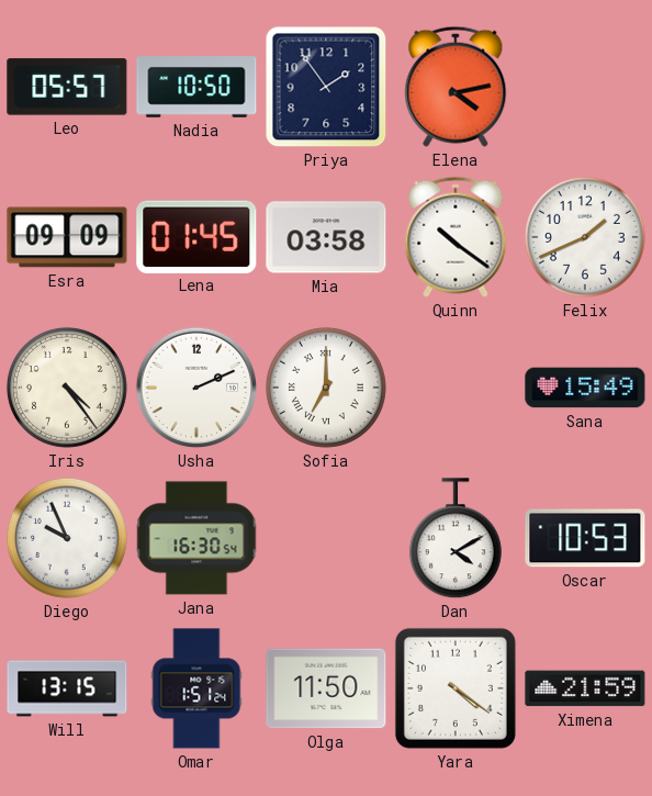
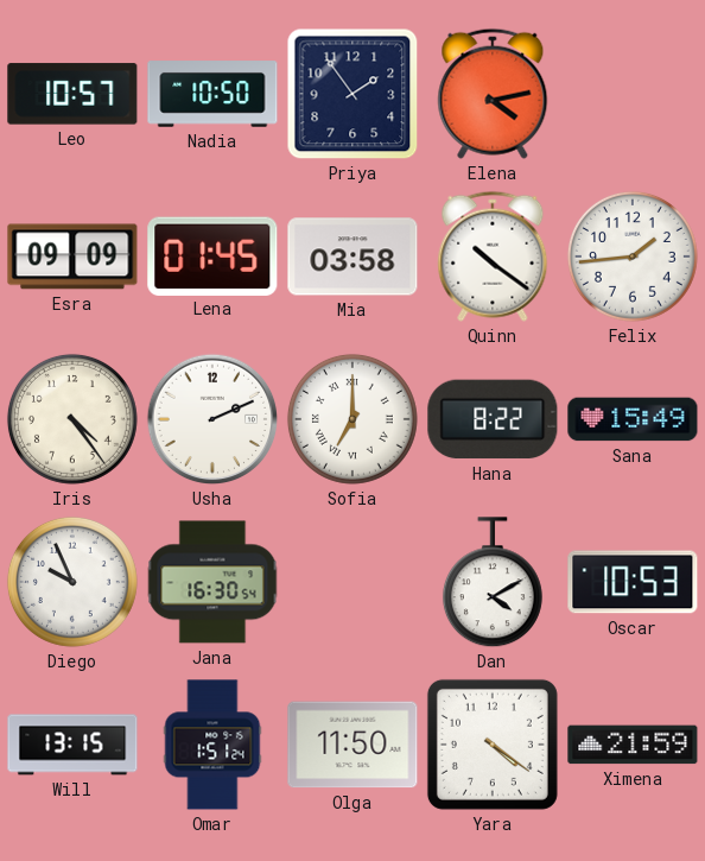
Leo: 05:57 -> 10:57
Felix: 1:41 -> 1:44
Hana: none -> 8:22
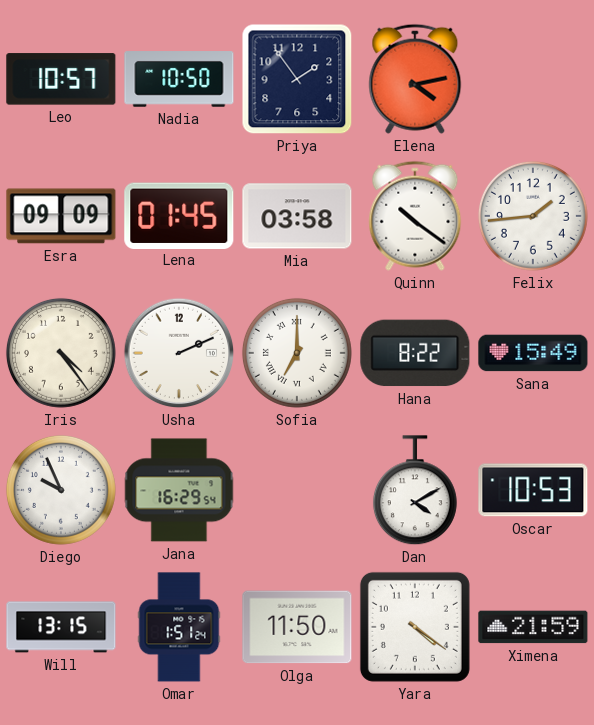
Jana: 16:30 -> 16:29
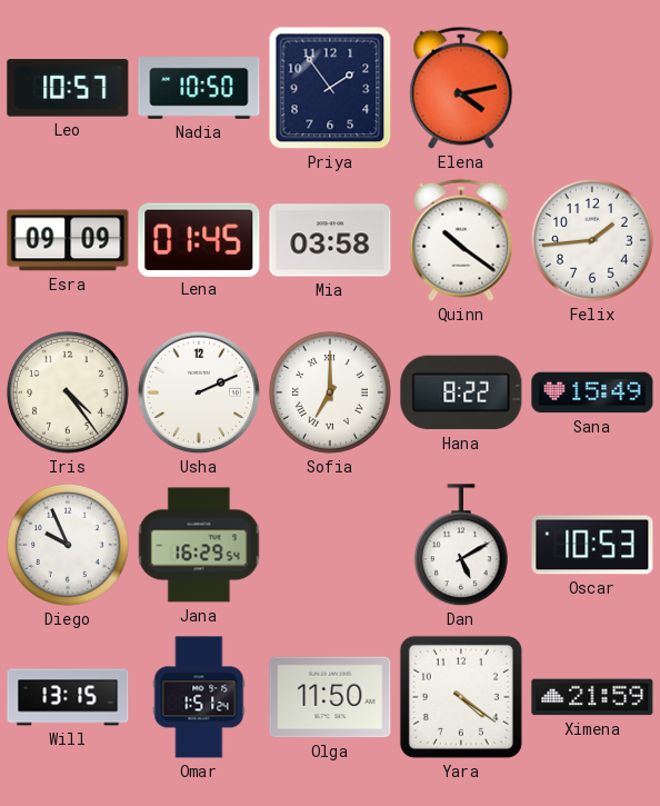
Dan: 4:10 -> 5:10
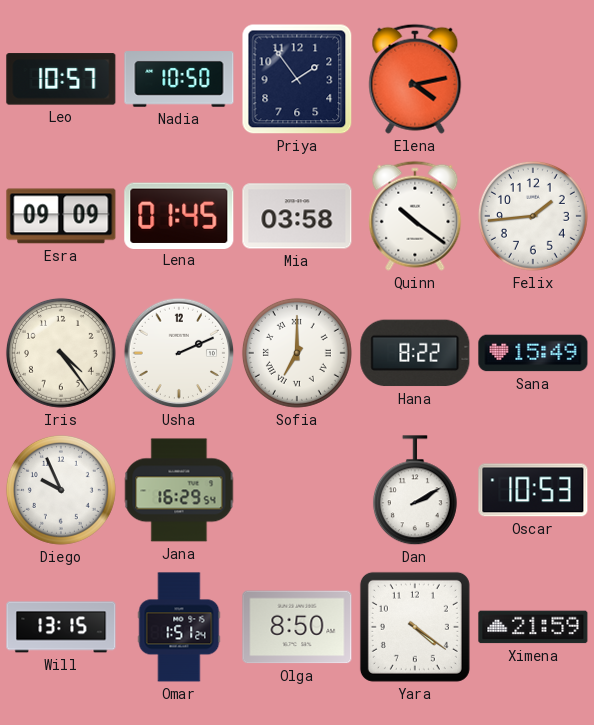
Dan: 5:10 -> 2:10
Olga: 11:50 -> 8:50
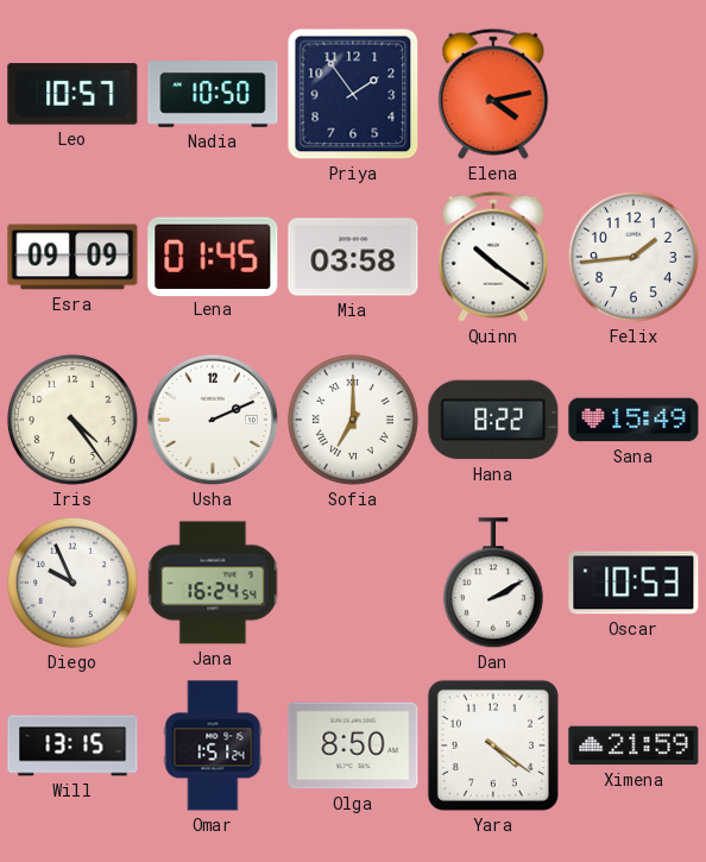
Jana: 16:29 -> 16:24
